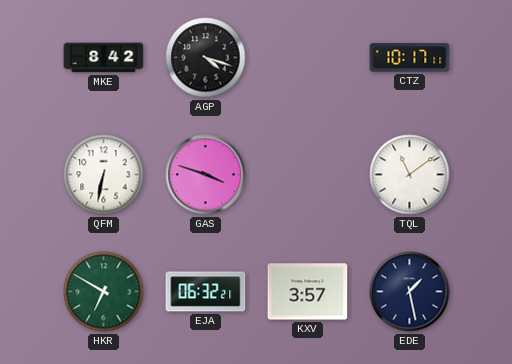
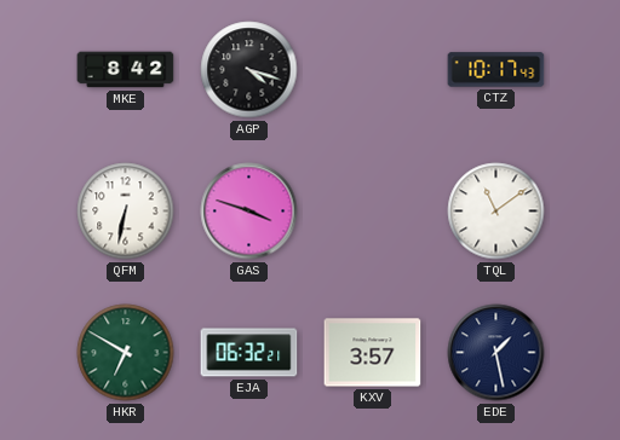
CTZ: 10:17:11 -> 10:17:43
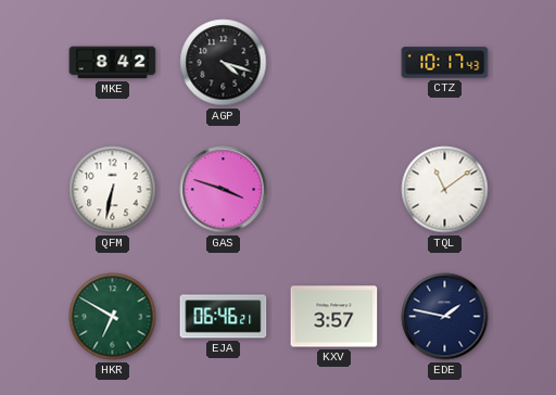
EJA: 06:32 -> 06:46
EDE: 1:28 -> 1:47
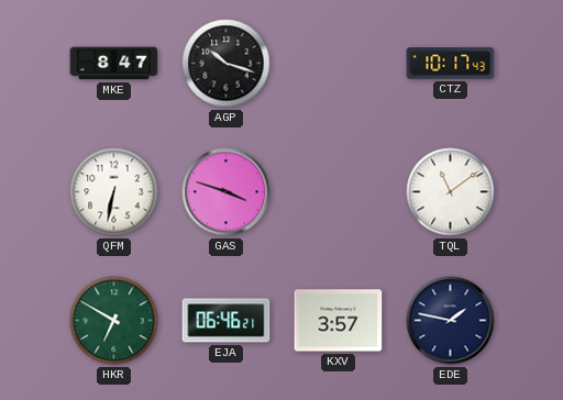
MKE: 8:42 -> 8:47
AGP: 4:18 -> 10:18
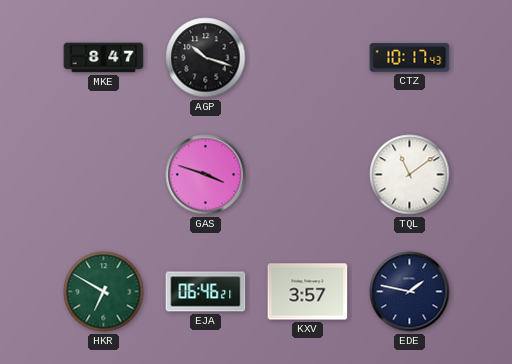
QFM: 6:32 -> none
